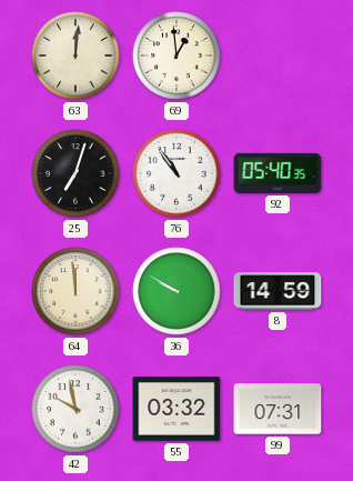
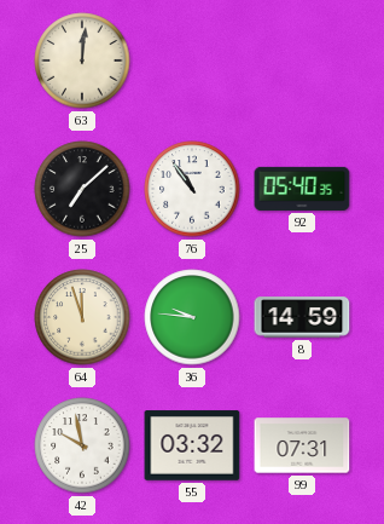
69: 12:59 -> none
25: 7:03 -> 7:08
64: 11:59 -> 11:57
36: 9:50 -> 9:46
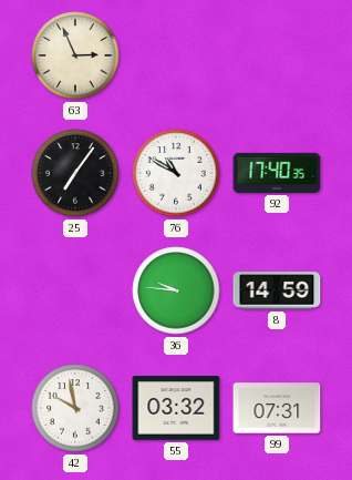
63: 12:01 -> 2:56
25: 7:08 -> 7:06
76: 10:54 -> 10:50
92: 05:40 -> 17:40
64: 11:57 -> none
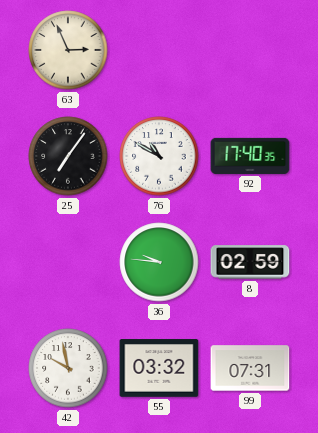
8: 14:59 -> 02:59
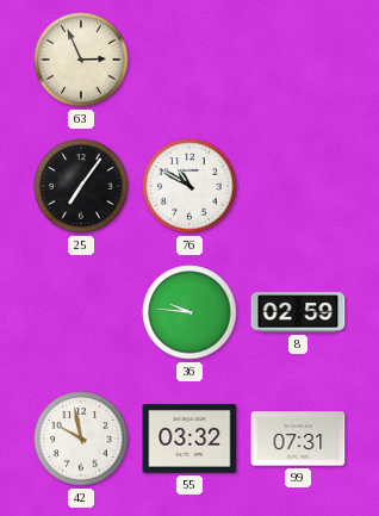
92: 17:40 -> none
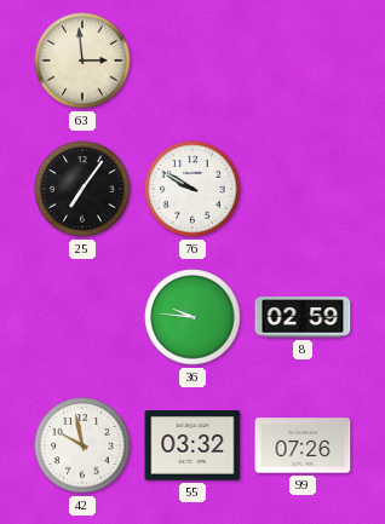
63: 2:56 -> 2:59
76: 10:50 -> 9:50
99: 07:31 -> 07:26
